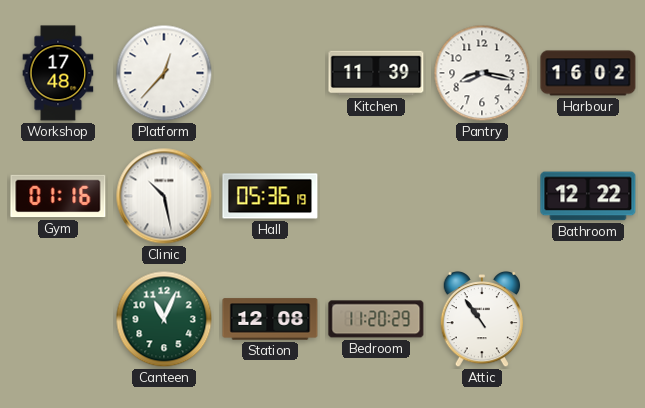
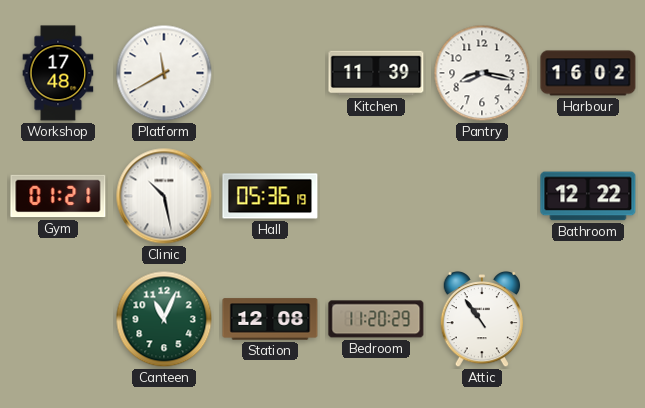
Platform: 12:37 -> 11:40
Gym: 01:16 -> 01:21
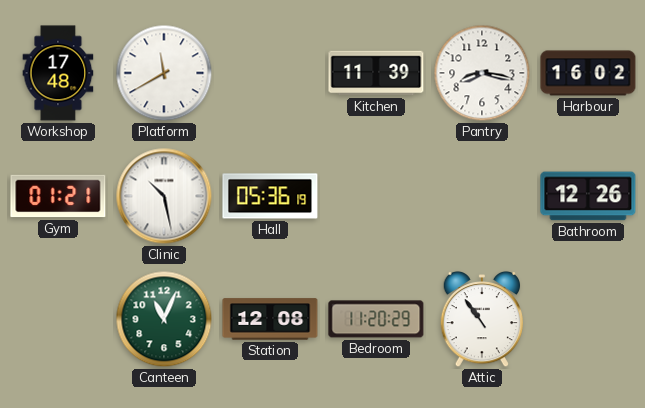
Bathroom: 12:22 -> 12:26
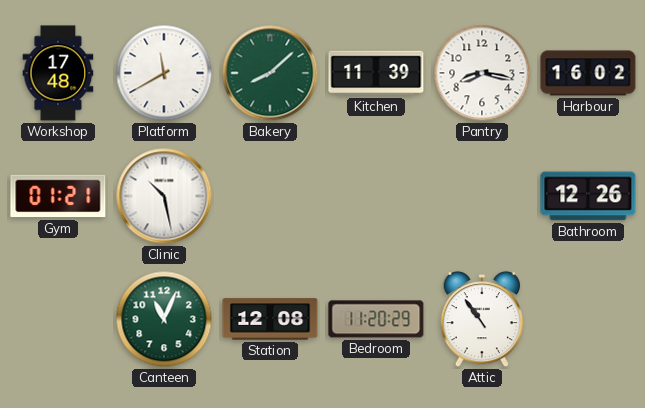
Bakery: none -> 8:08
Hall: 05:36 -> none
